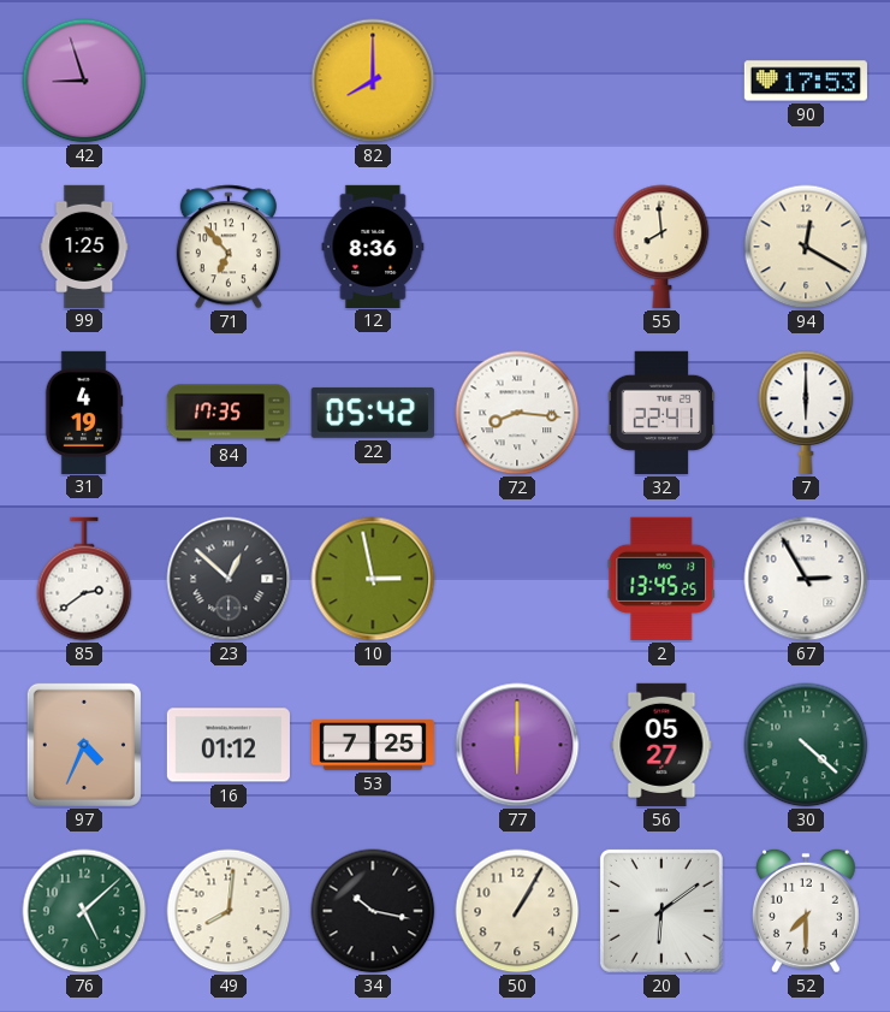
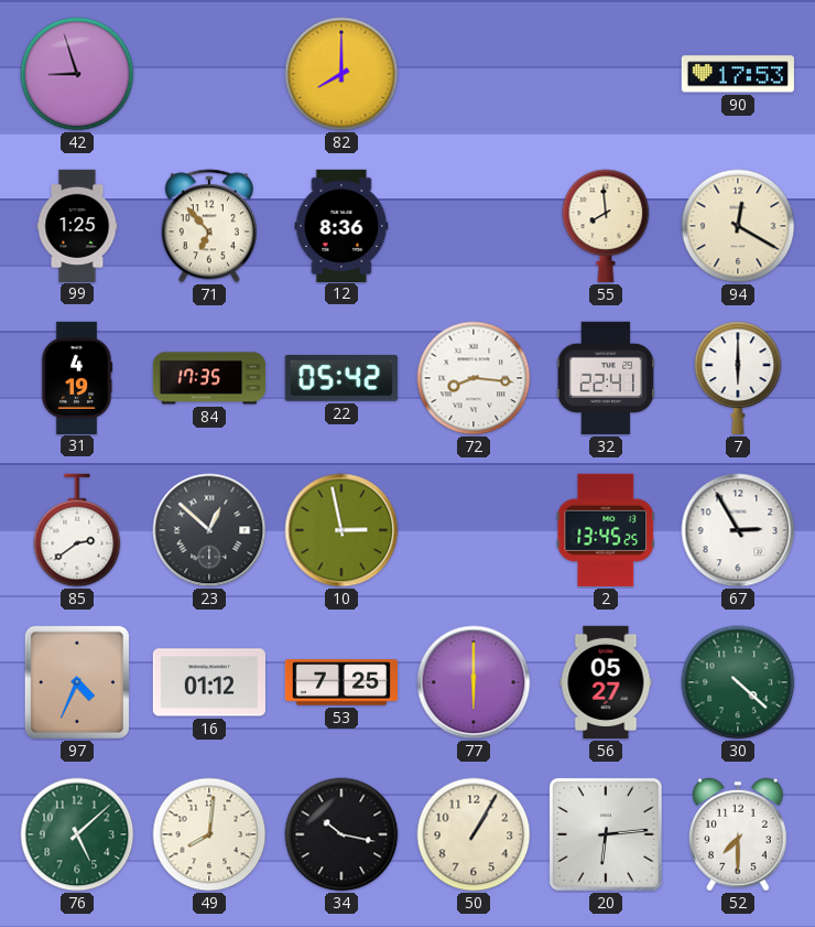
20: 6:09 -> 6:14
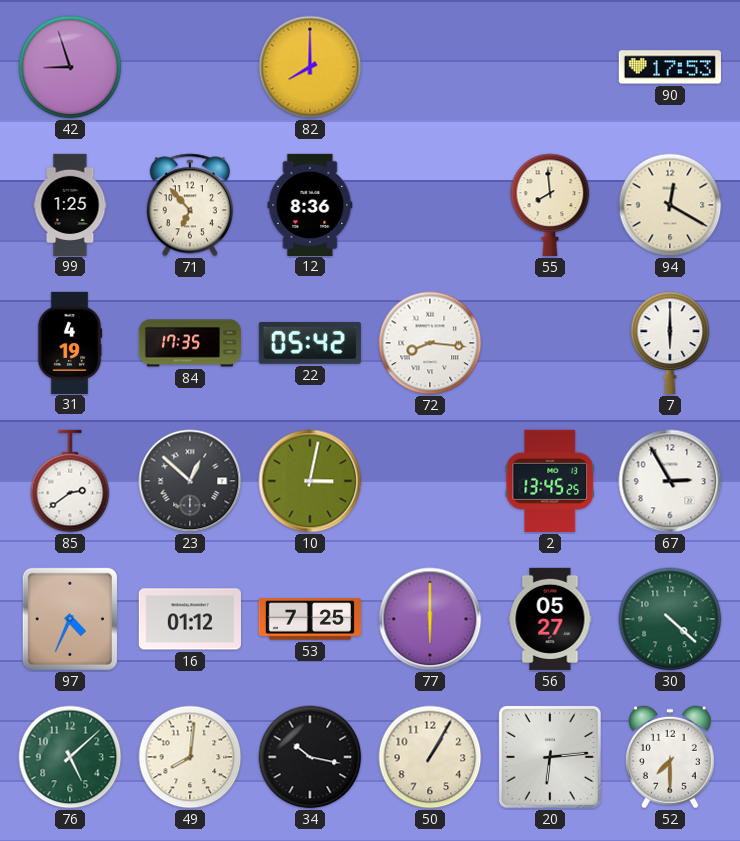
32: 22:41 -> none
10: 2:58 -> 3:02
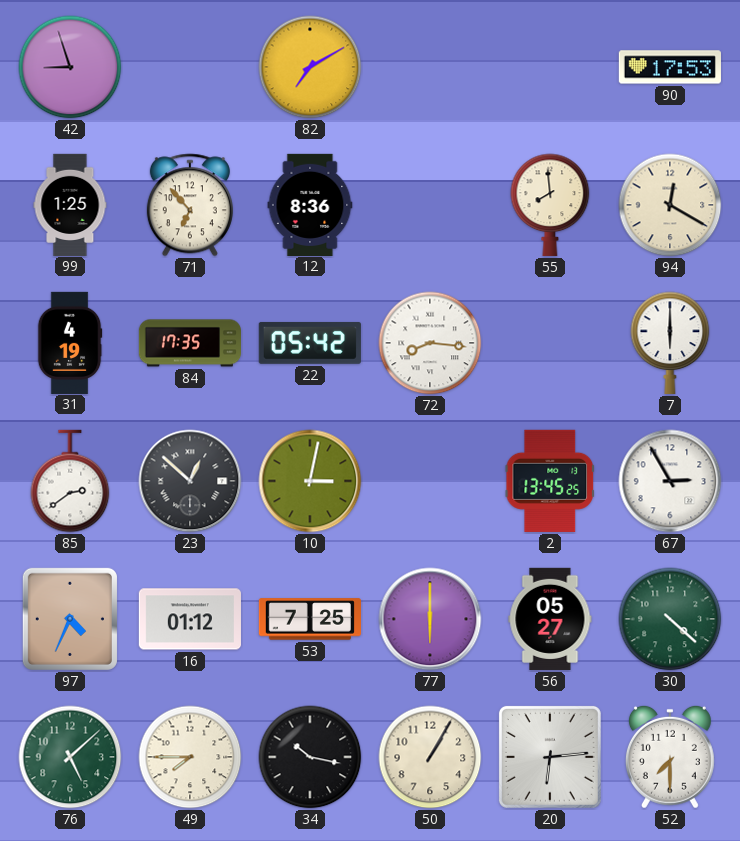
82: 8:00 -> 7:10
49: 8:01 -> 7:45
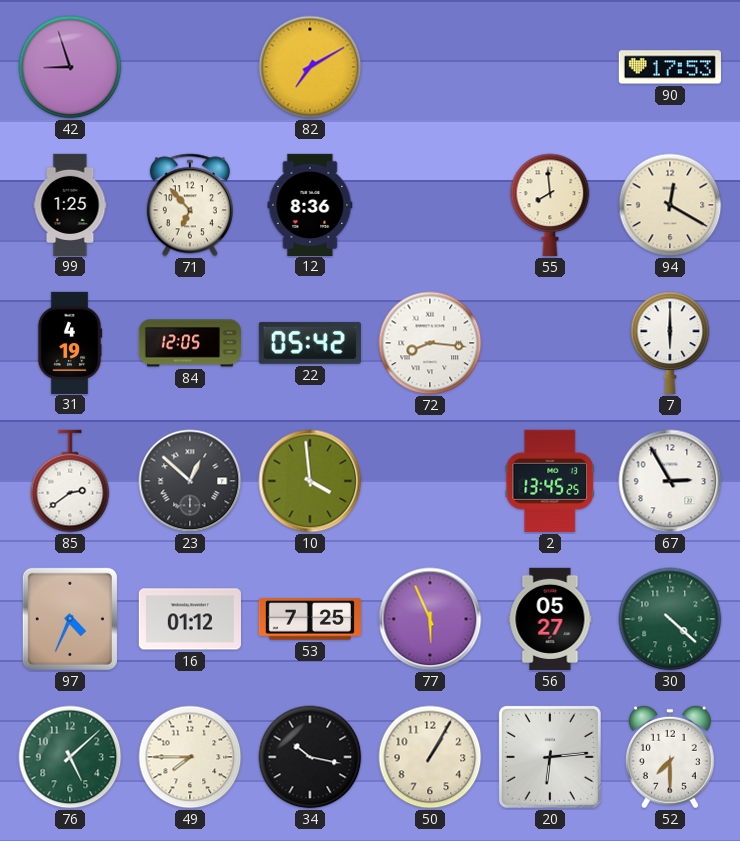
84: 17:35 -> 12:05
10: 3:02 -> 3:59
77: 6:00 -> 5:56
